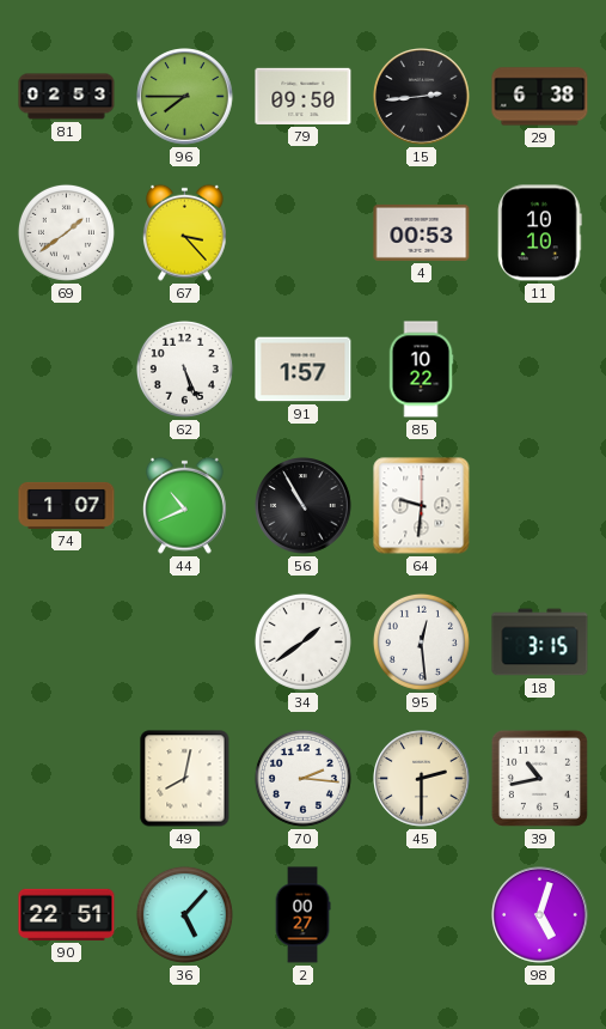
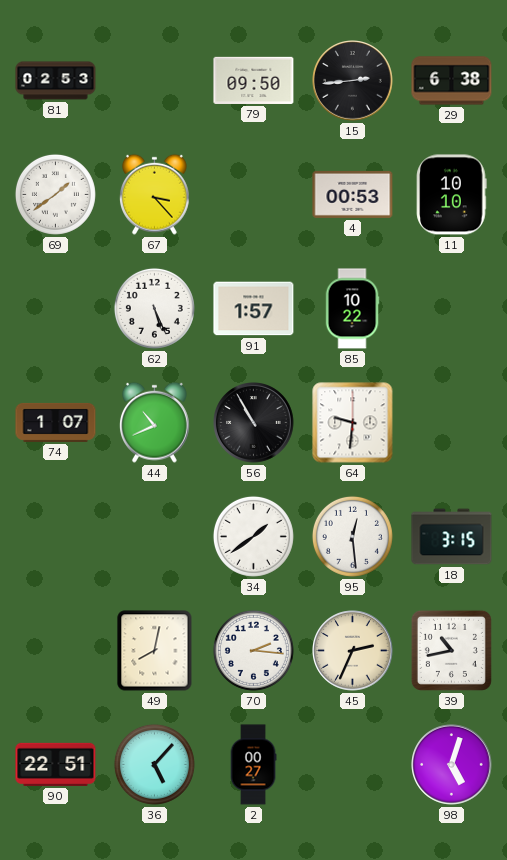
96: 7:45 -> none
45: 2:30 -> 2:34
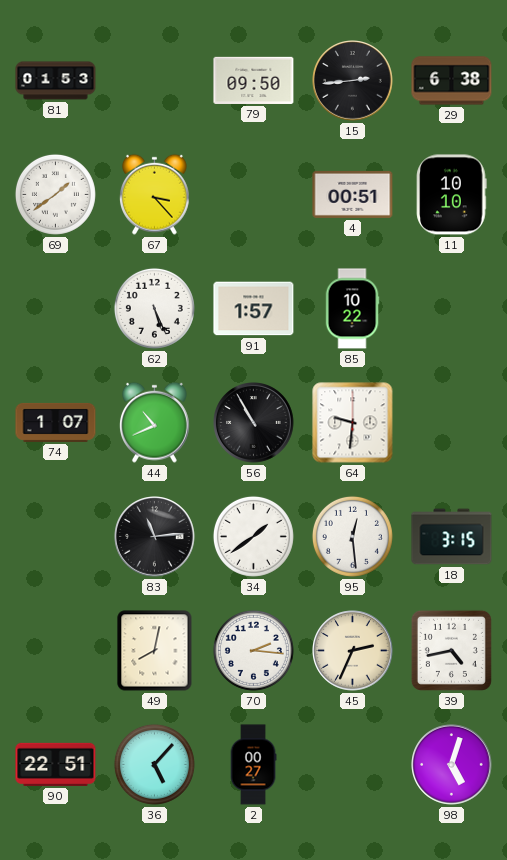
81: 02:53 -> 01:53
4: 00:53 -> 00:51
83: none -> 11:14
39: 10:43 -> 4:43
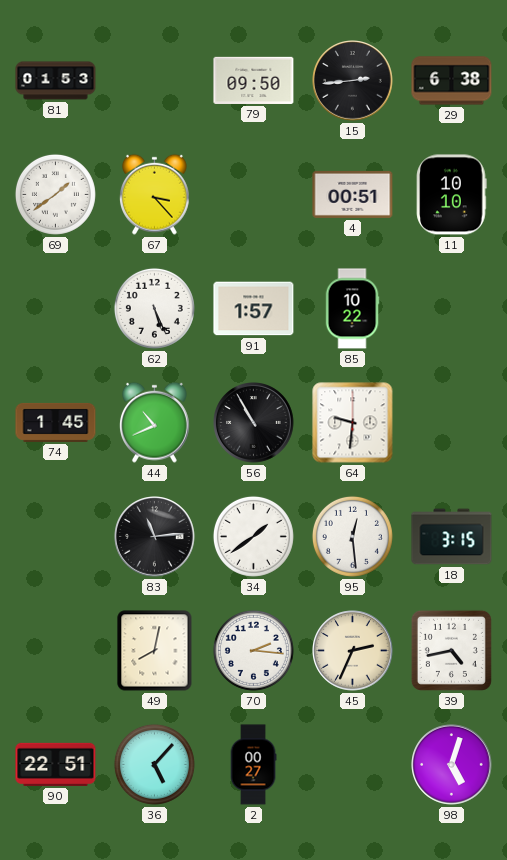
74: 1:07 -> 1:45
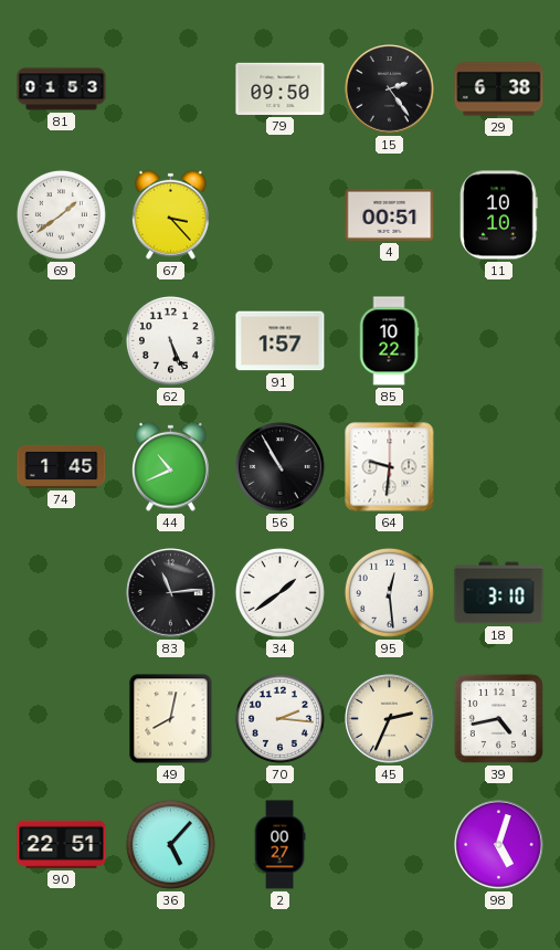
15: 2:44 -> 2:24
18: 3:15 -> 3:10
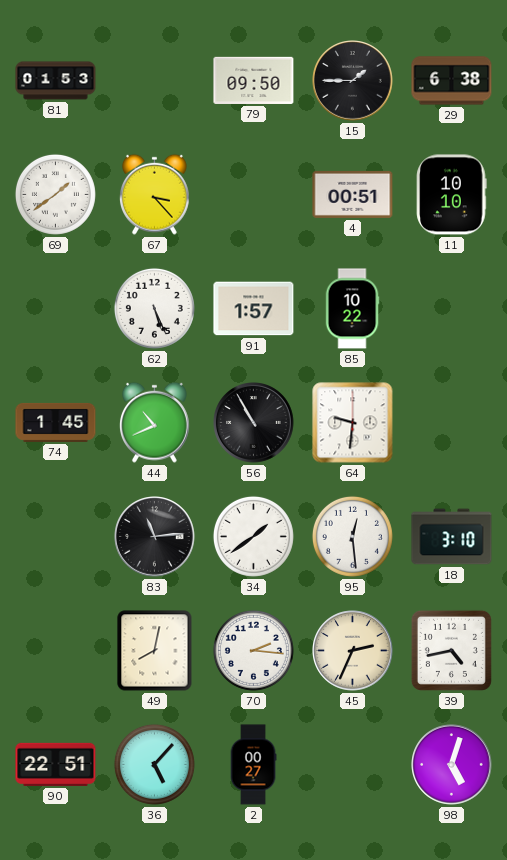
15: 2:24 -> 1:45
